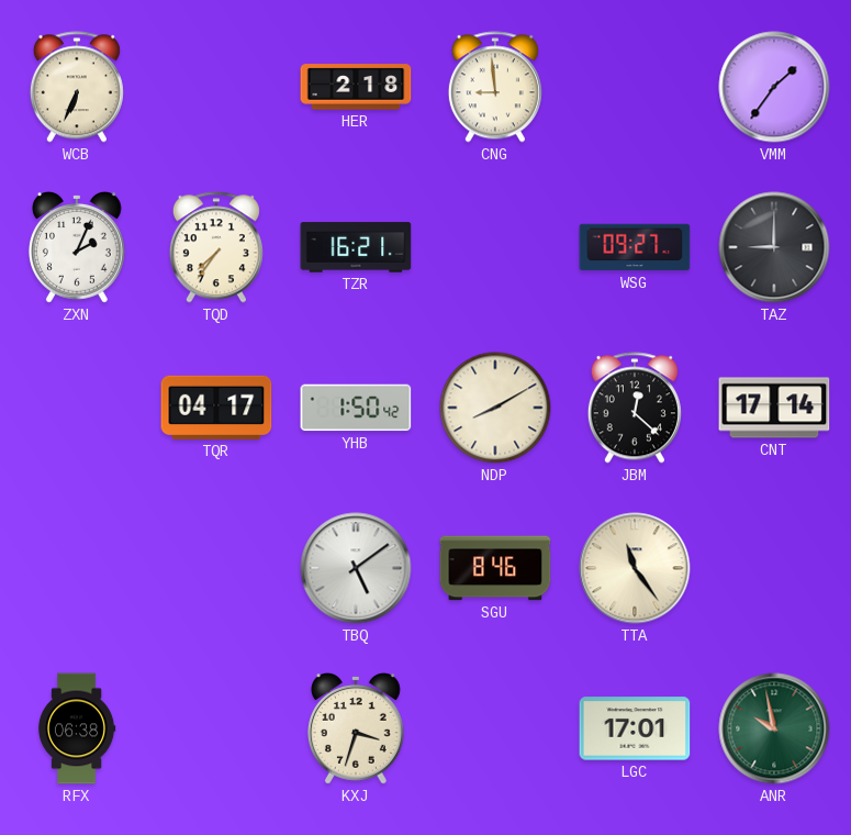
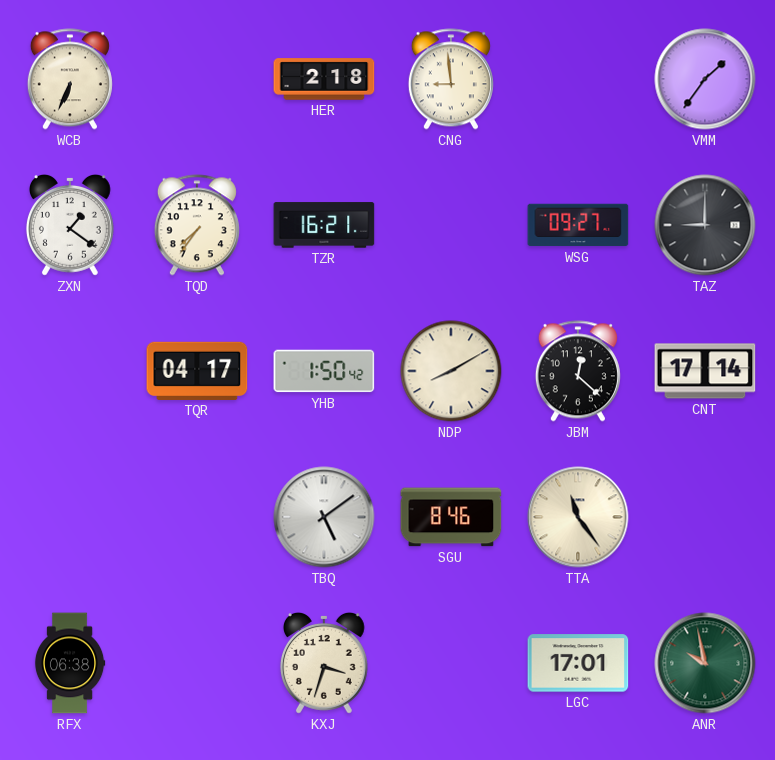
ZXN: 2:04 -> 1:21
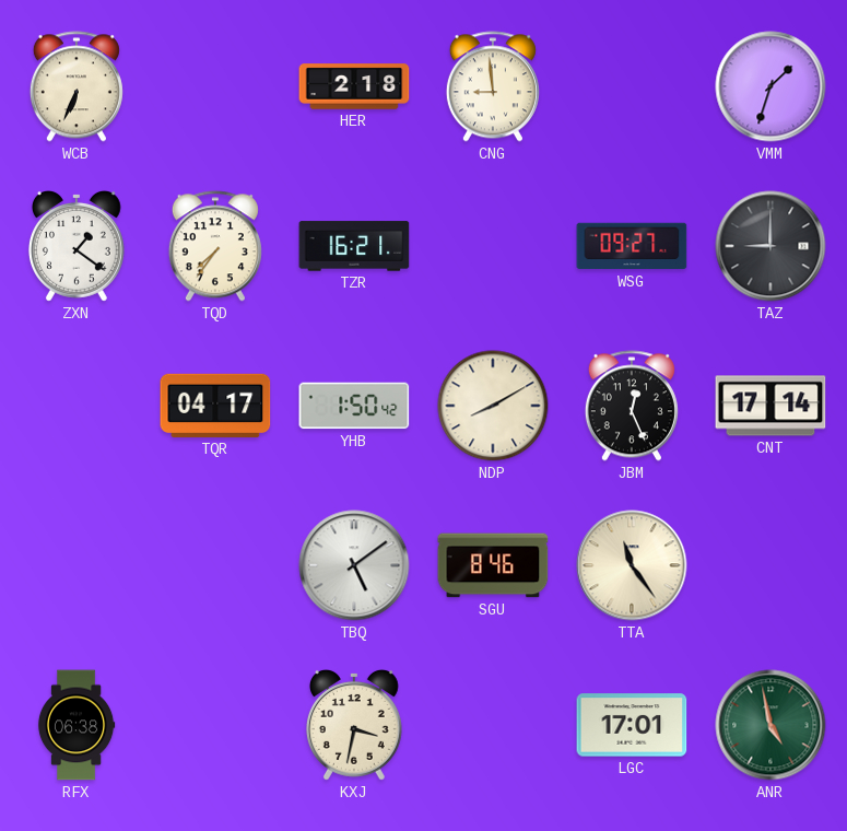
VMM: 1:36 -> 1:33
JBM: 12:22 -> 12:26
KXJ: 3:33 -> 3:32
ANR: 9:58 -> 4:58
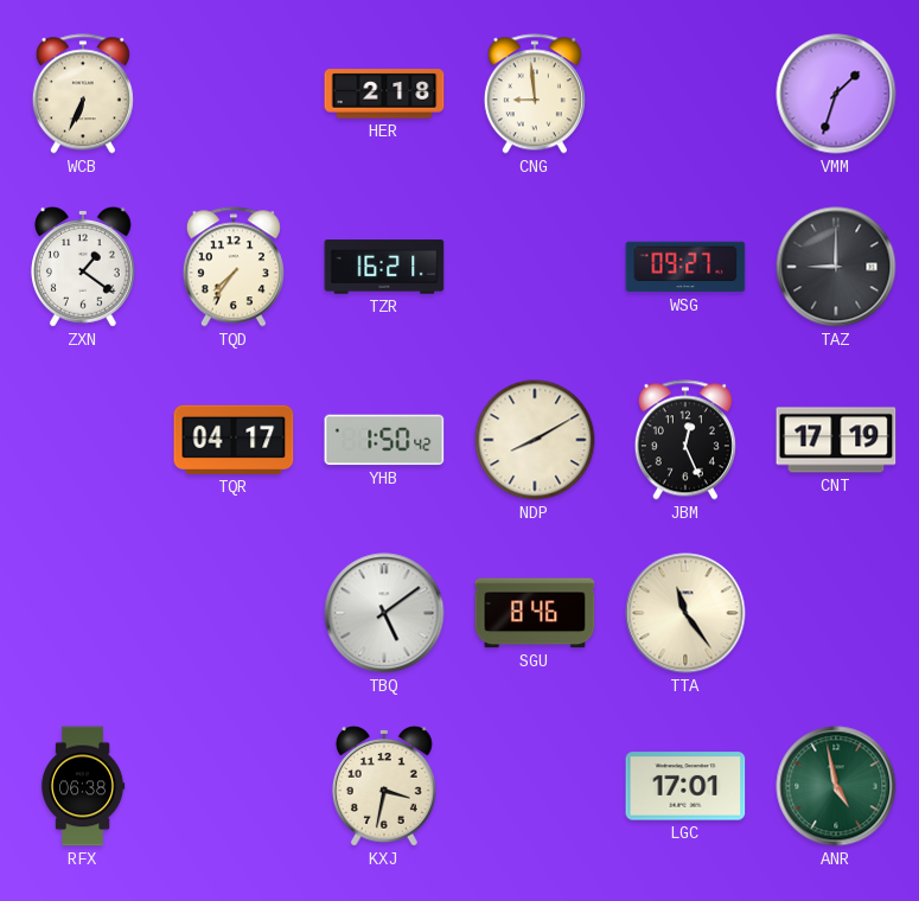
CNT: 17:14 -> 17:19
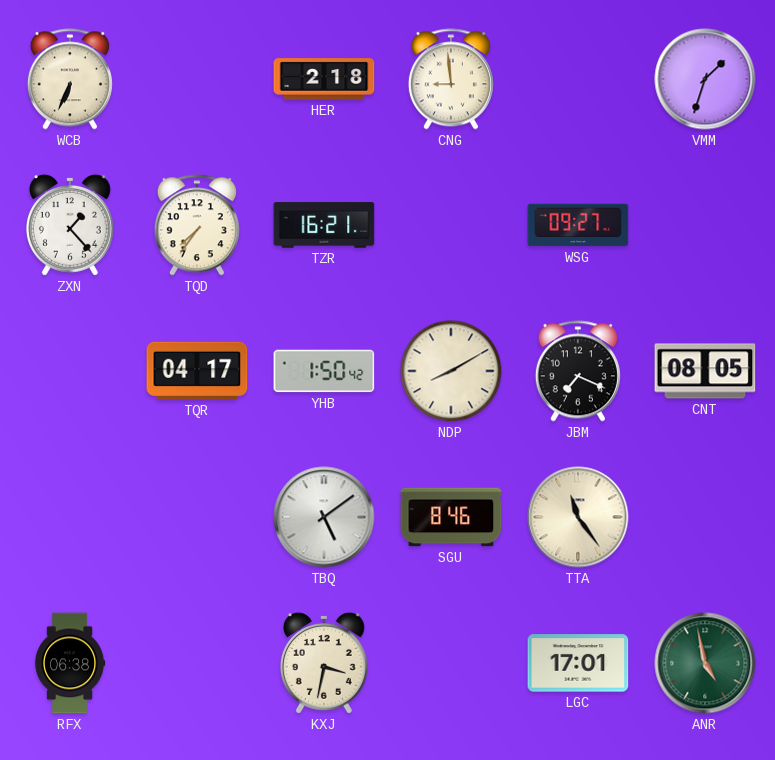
ZXN: 1:21 -> 1:23
TAZ: 9:00 -> none
JBM: 12:26 -> 7:19
CNT: 17:19 -> 08:05
